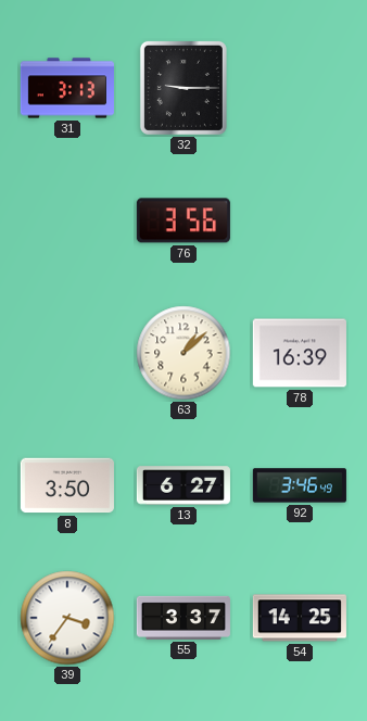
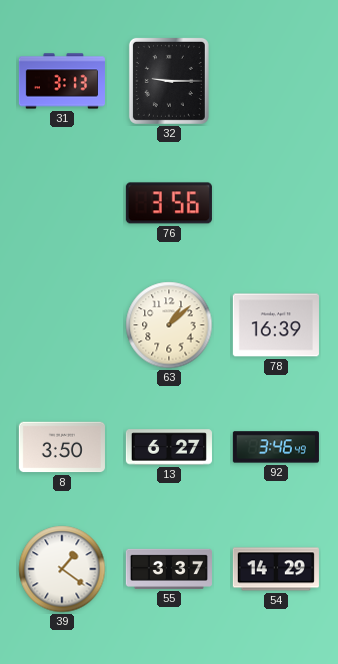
39: 3:36 -> 1:21
54: 14:25 -> 14:29
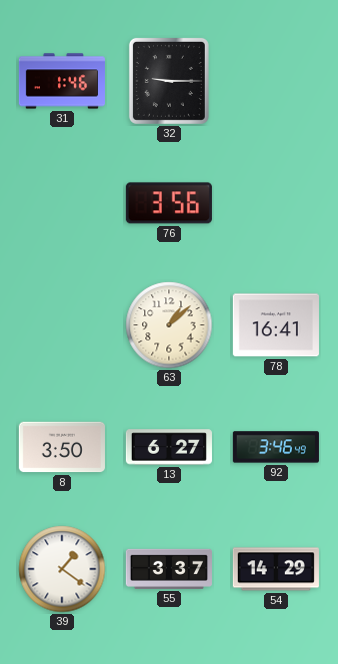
31: 3:13 -> 1:46
78: 16:39 -> 16:41
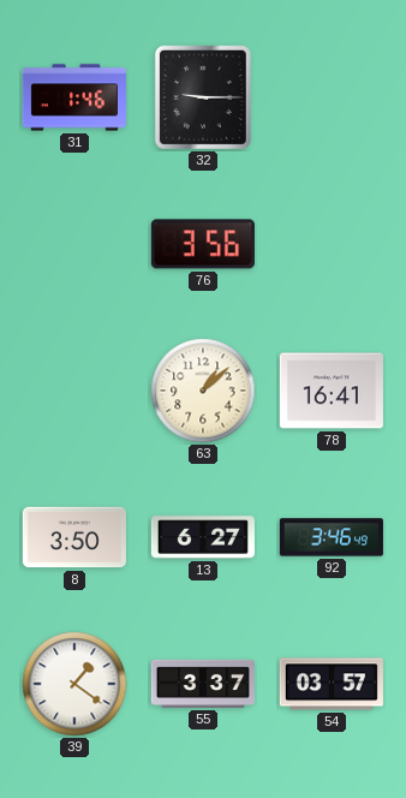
54: 14:29 -> 03:57
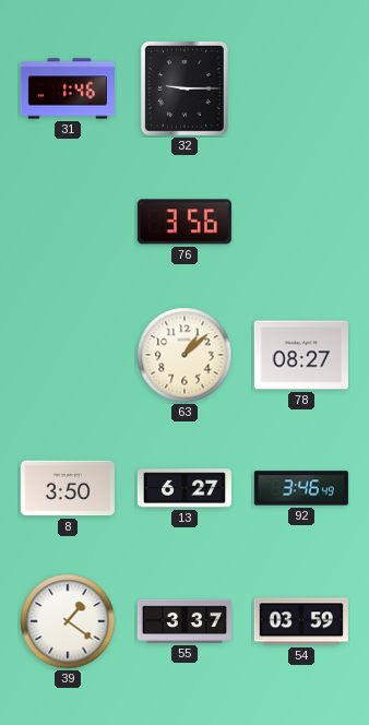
78: 16:41 -> 08:27
54: 03:57 -> 03:59
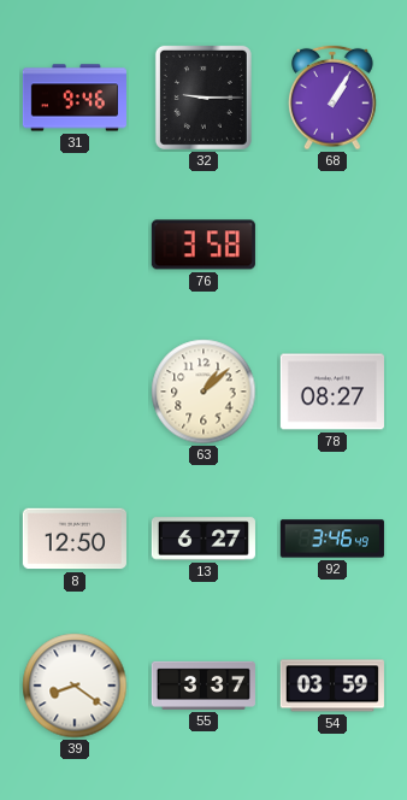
31: 1:46 -> 9:46
68: none -> 1:05
76: 3:56 -> 3:58
8: 3:50 -> 12:50
39: 1:21 -> 8:21
